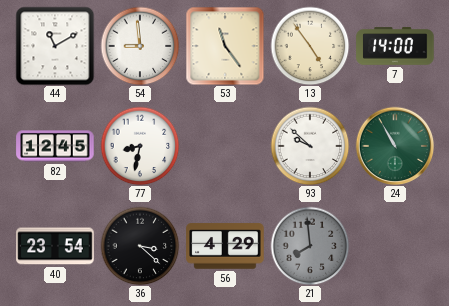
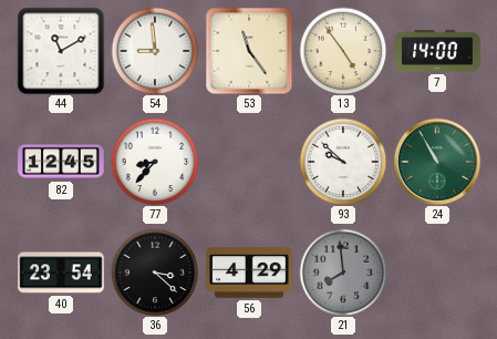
77: 8:32 -> 8:37
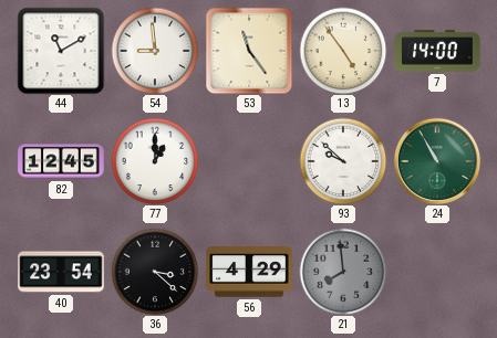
77: 8:37 -> 1:00
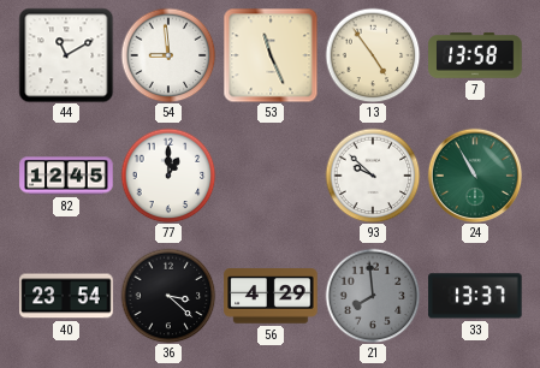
53: 11:24 -> 11:26
7: 14:00 -> 13:58
33: none -> 13:37
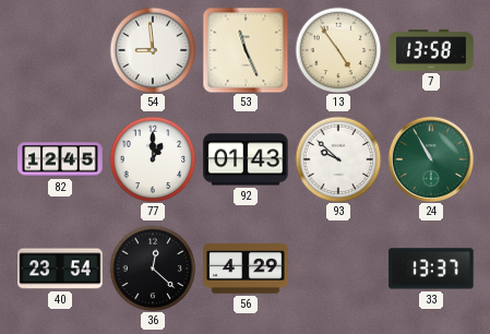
44: 11:10 -> none
92: none -> 01:43
36: 3:22 -> 12:22
21: 7:59 -> none
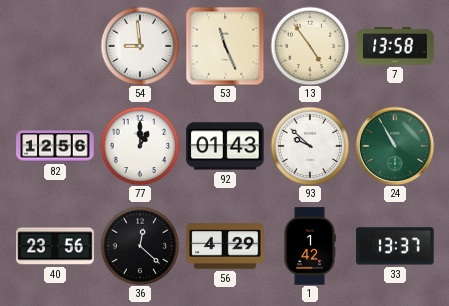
82: 12:45 -> 12:56
40: 23:54 -> 23:56
1: none -> 1:42
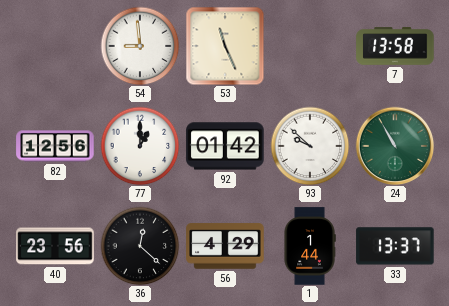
13: 4:54 -> none
92: 01:43 -> 01:42
1: 1:42 -> 1:44
